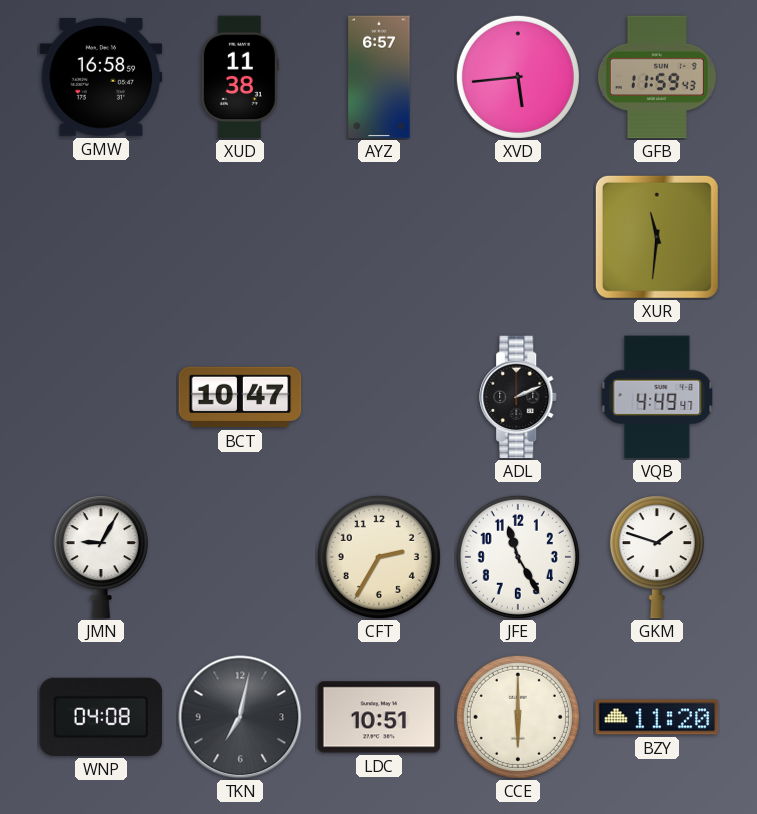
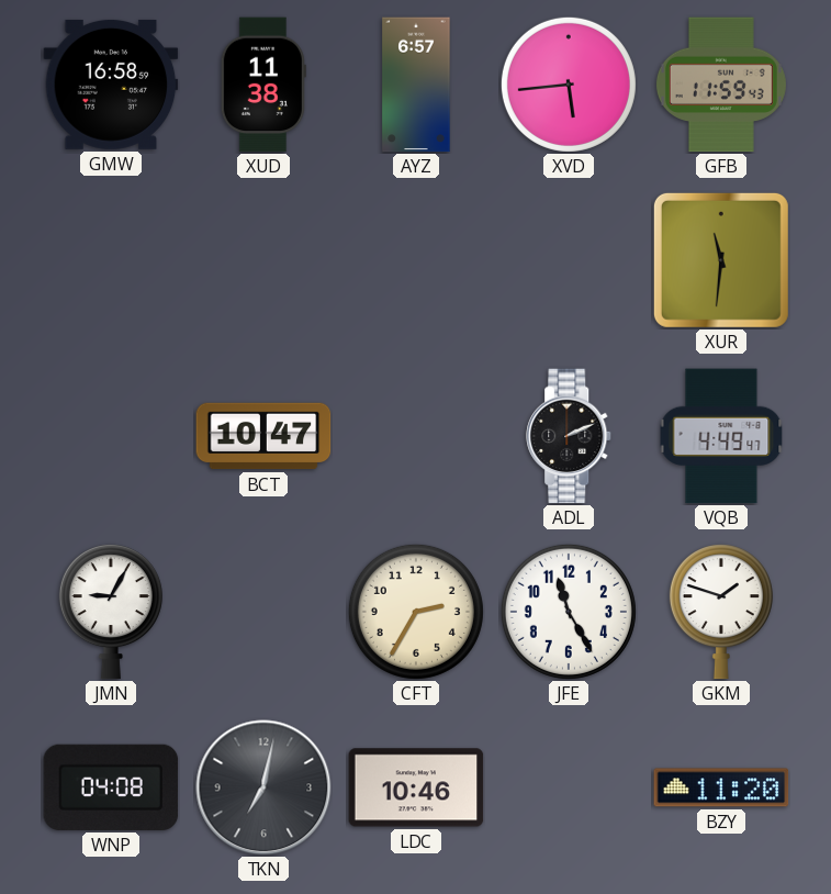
LDC: 10:51 -> 10:46
CCE: 6:00 -> none
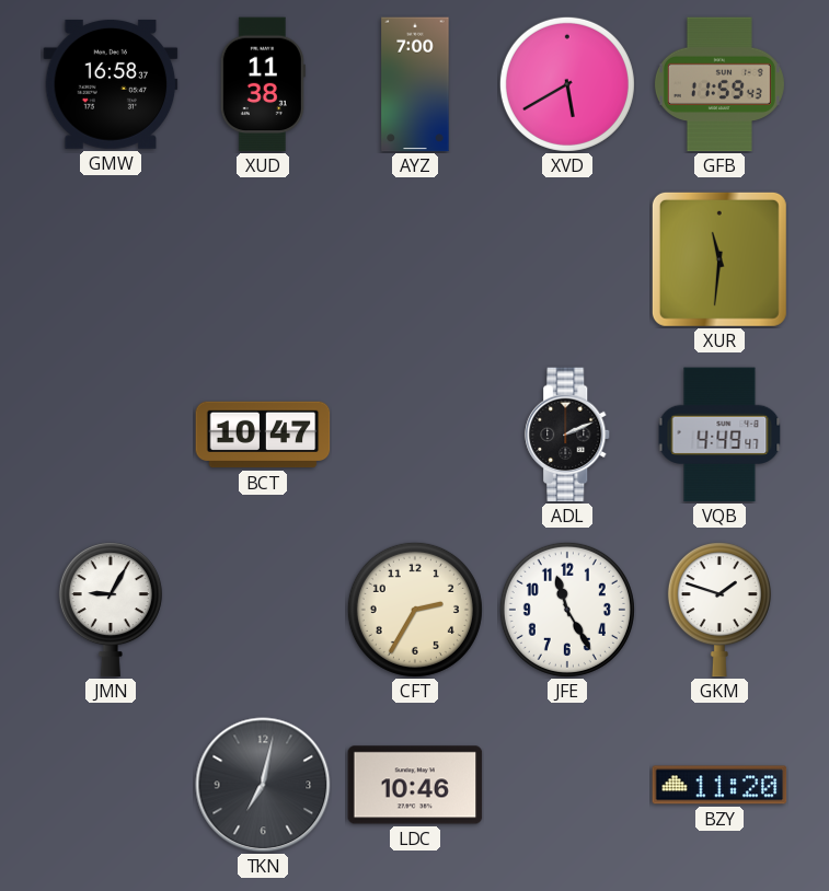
GMW: 16:58:59 -> 16:58:37
AYZ: 6:57 -> 7:00
XVD: 5:44 -> 5:40
WNP: 04:08 -> none
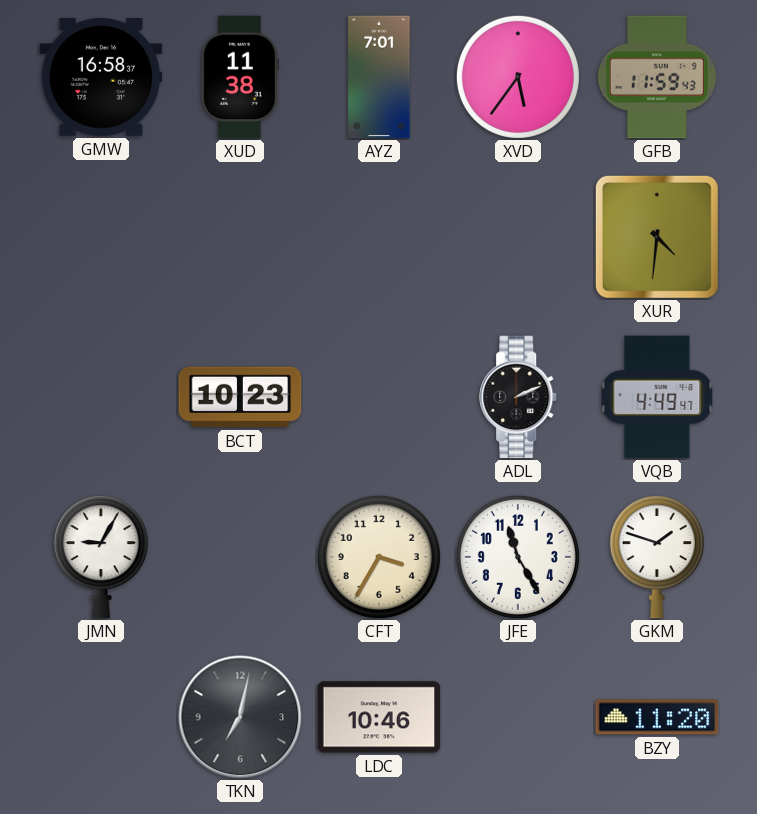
AYZ: 7:00 -> 7:01
XVD: 5:40 -> 5:36
XUR: 11:31 -> 4:31
BCT: 10:47 -> 10:23
CFT: 2:35 -> 3:35
